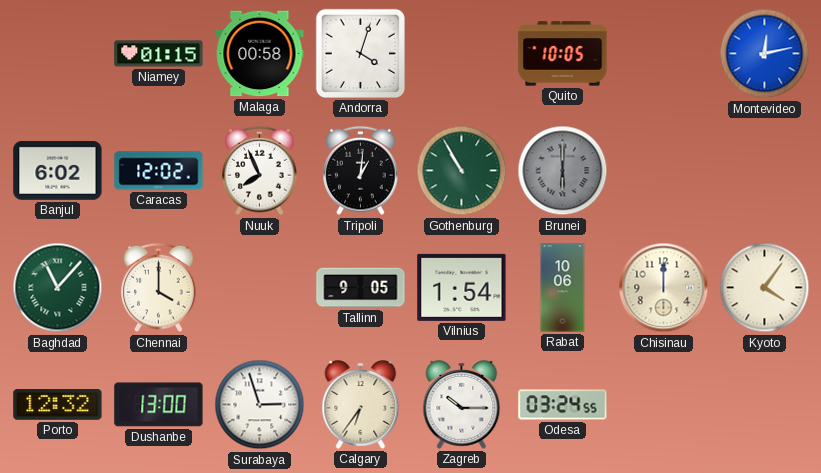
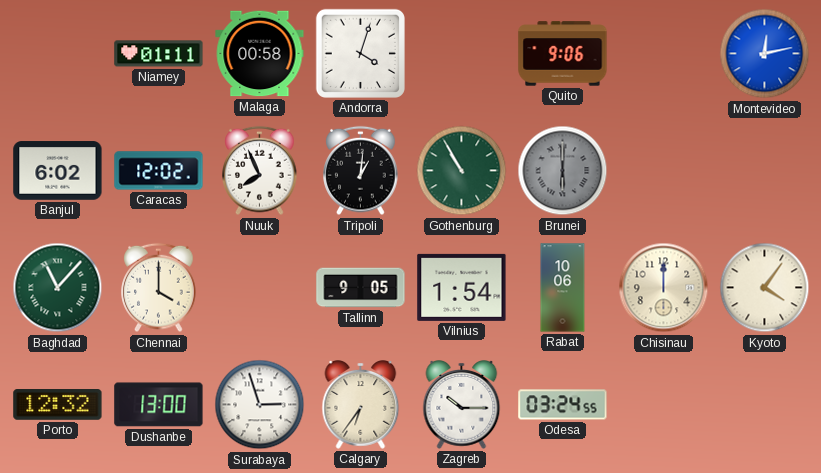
Niamey: 01:15 -> 01:11
Quito: 10:05 -> 9:06
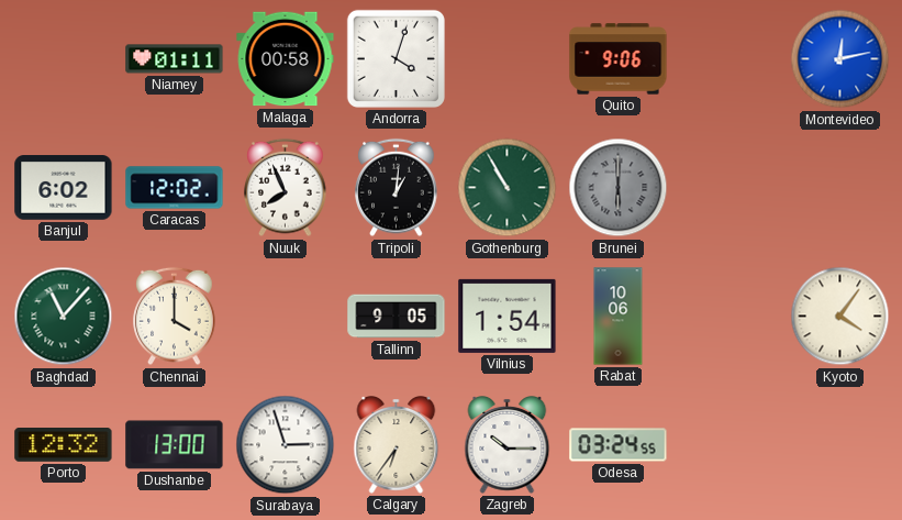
Chisinau: 12:00 -> none
